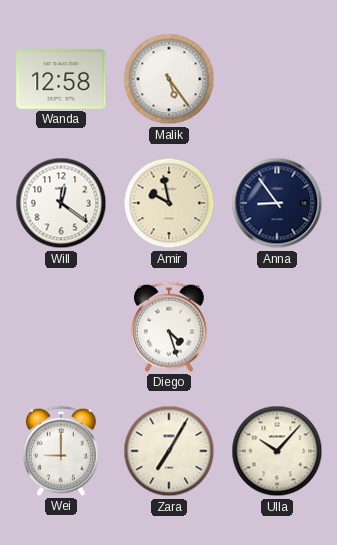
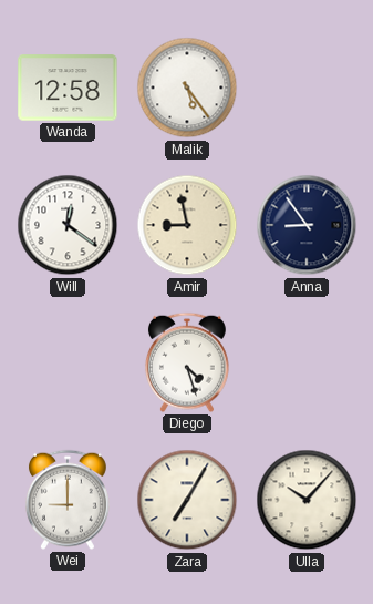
Amir: 9:58 -> 8:58
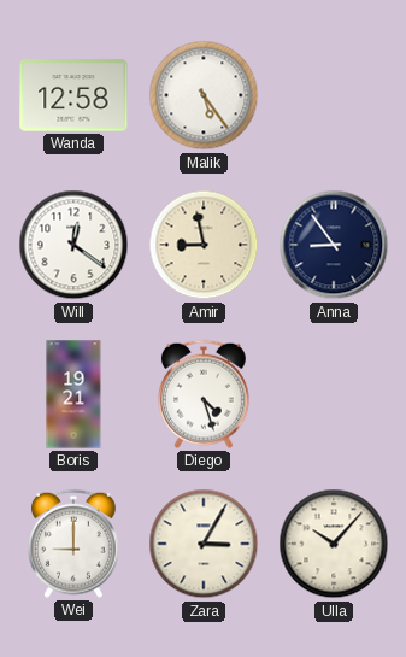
Boris: none -> 19:21
Zara: 7:05 -> 3:05
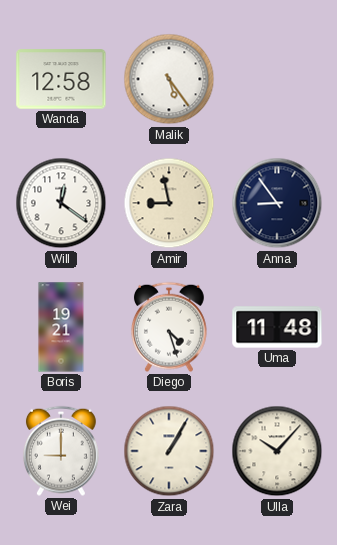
Uma: none -> 11:48
Zara: 3:05 -> 1:05
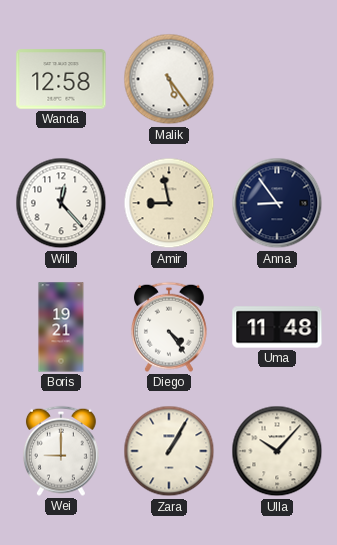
Will: 12:21 -> 12:23
Diego: 4:27 -> 4:24
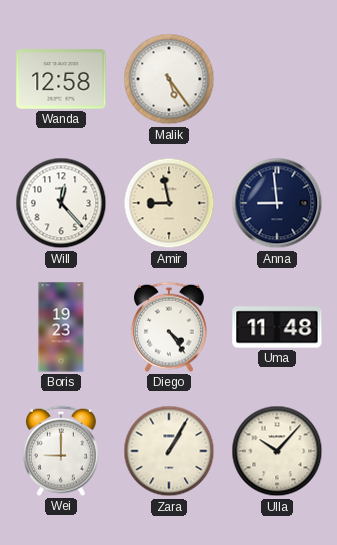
Anna: 8:54 -> 8:59
Boris: 19:21 -> 19:23
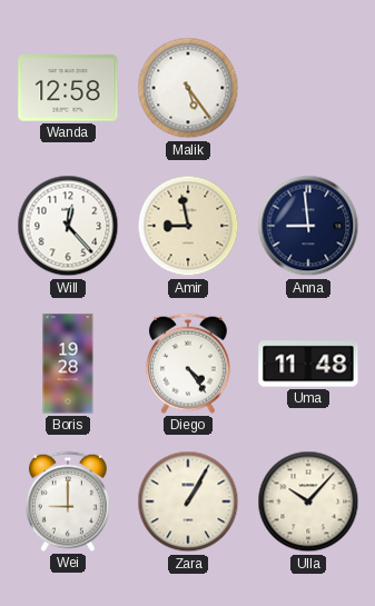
Boris: 19:23 -> 19:28
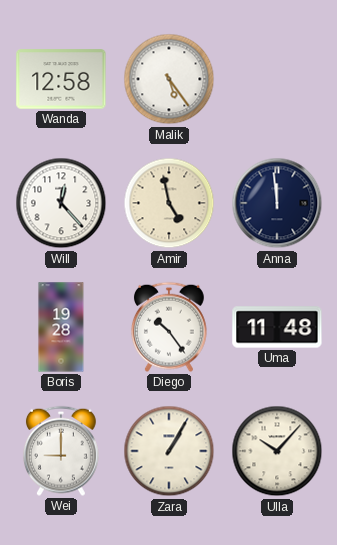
Amir: 8:58 -> 4:58
Anna: 8:59 -> 11:59
Diego: 4:24 -> 10:24
